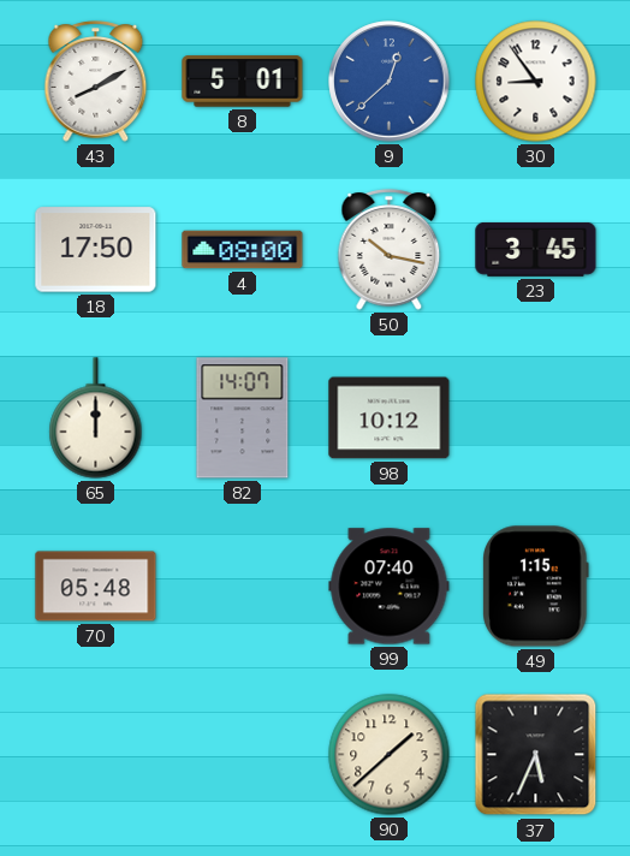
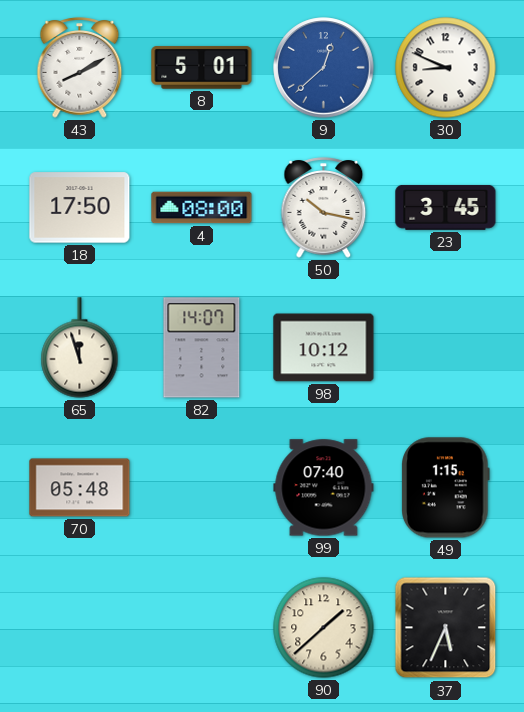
30: 8:54 -> 8:49
65: 12:00 -> 11:57
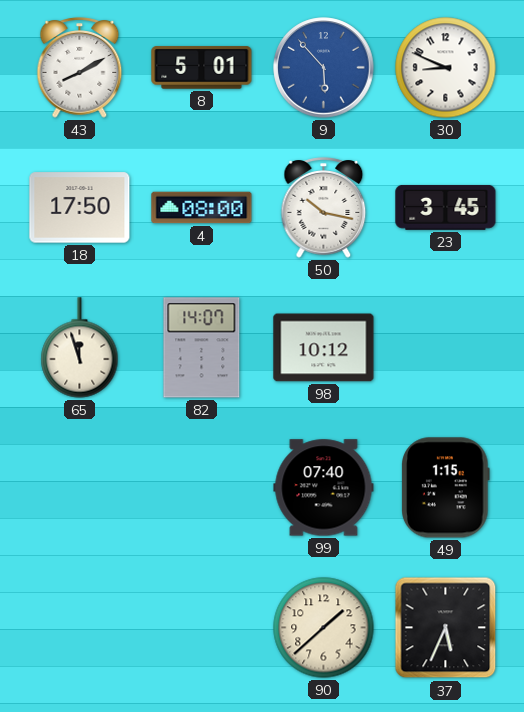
9: 12:38 -> 5:53
70: 05:48 -> none
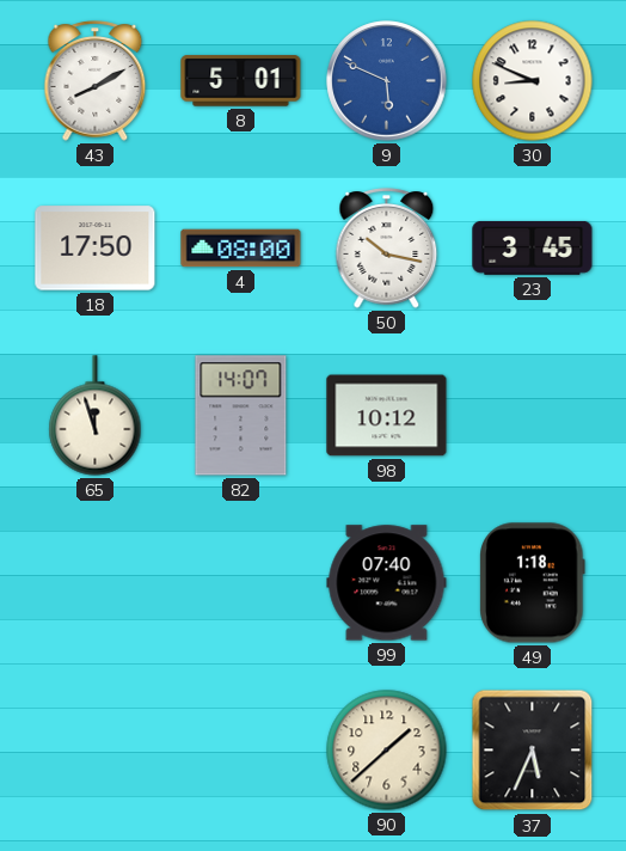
9: 5:53 -> 5:49
49: 1:15 -> 1:18
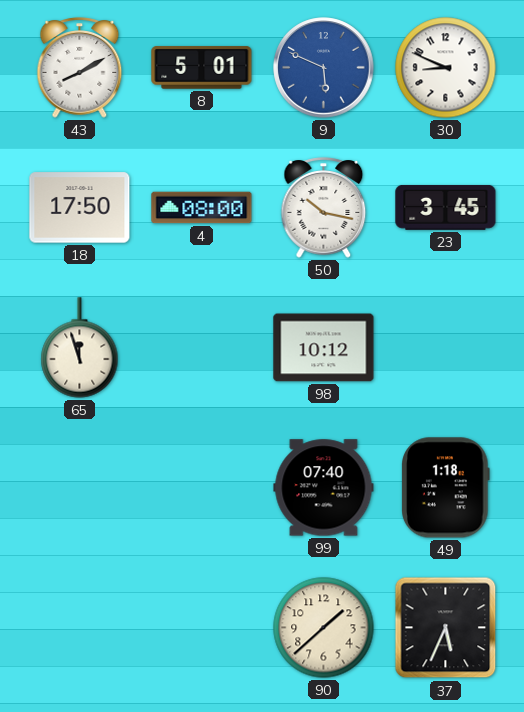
82: 14:07 -> none
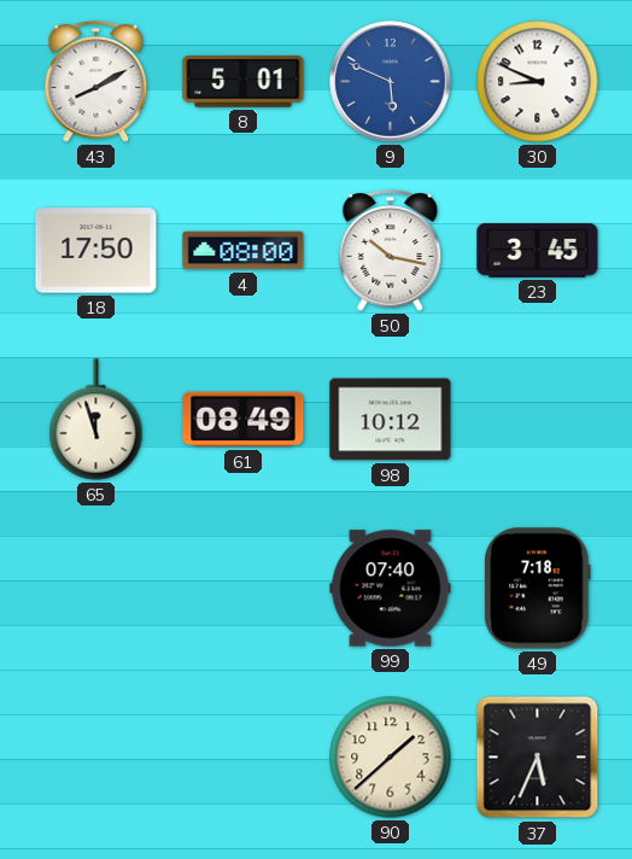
61: none -> 08:49
49: 1:18 -> 7:18
